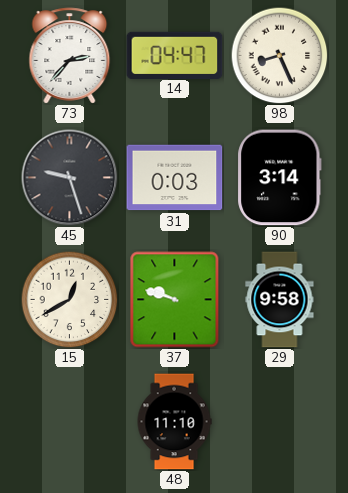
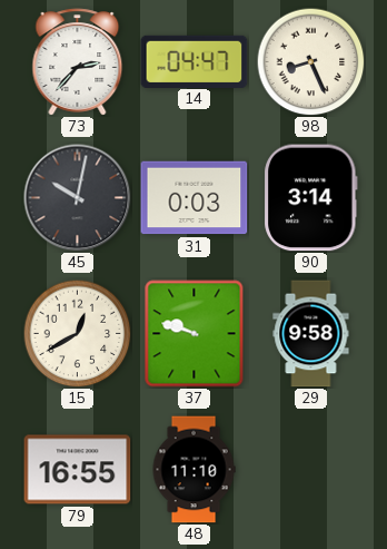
45: 9:27 -> 10:02
79: none -> 16:55
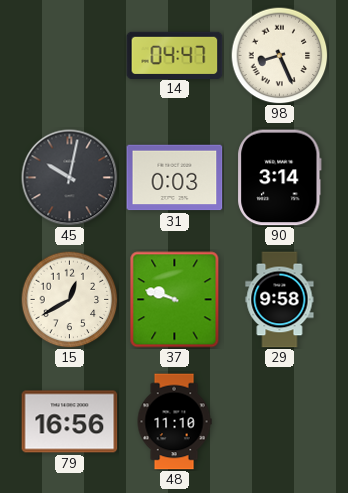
73: 2:37 -> none
79: 16:55 -> 16:56
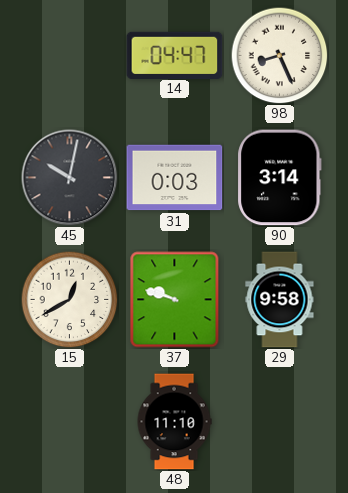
79: 16:56 -> none
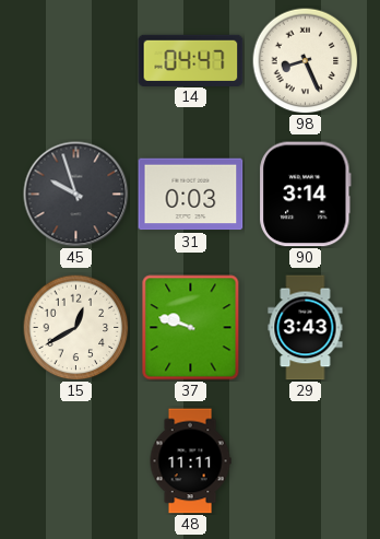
45: 10:02 -> 9:57
29: 9:58 -> 3:43
48: 11:10 -> 11:11
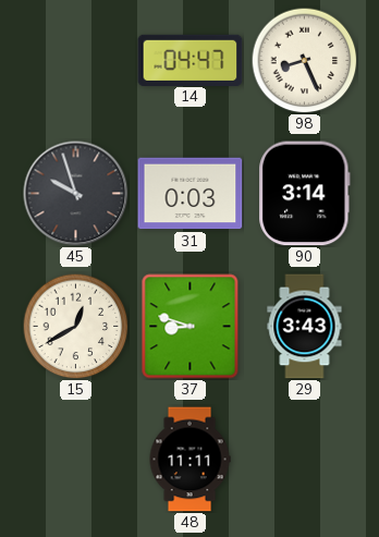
37: 9:48 -> 8:48
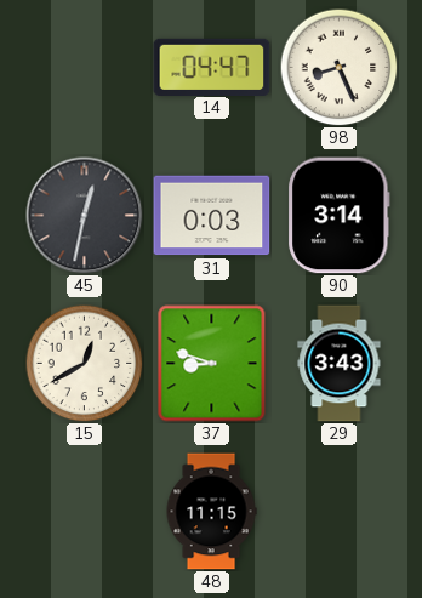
45: 9:57 -> 12:32
48: 11:11 -> 11:15
